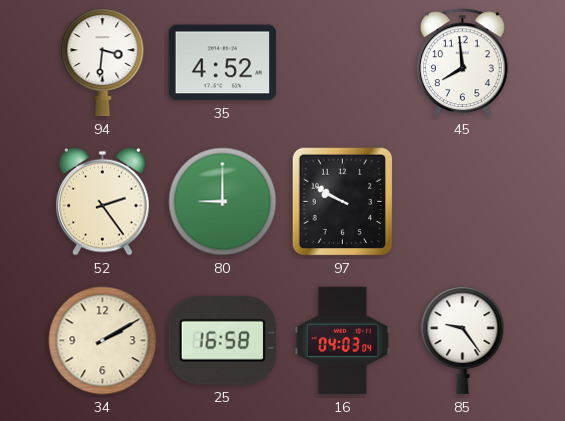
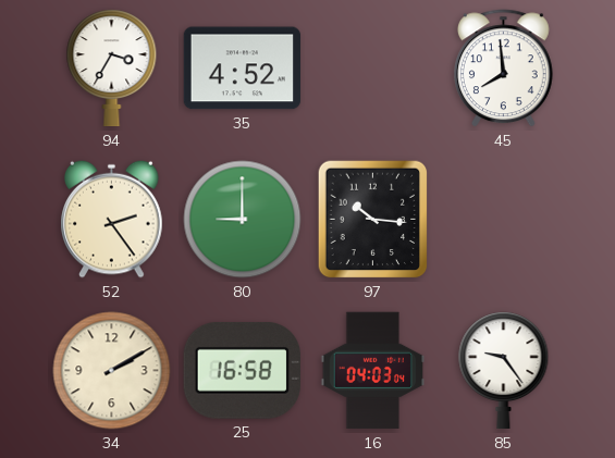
94: 3:31 -> 3:35
97: 9:50 -> 10:16
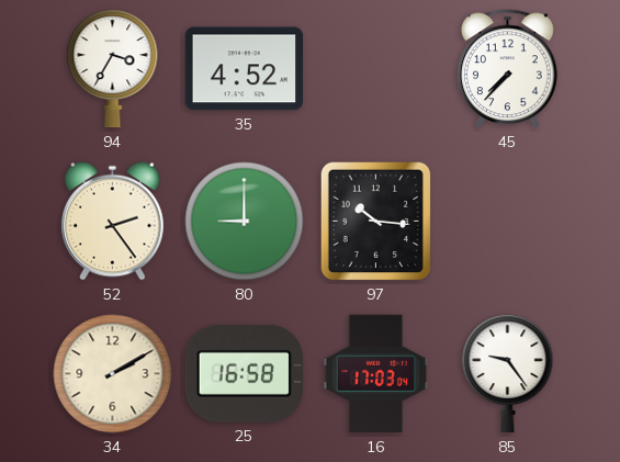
45: 7:59 -> 7:37
16: 04:03 -> 17:03
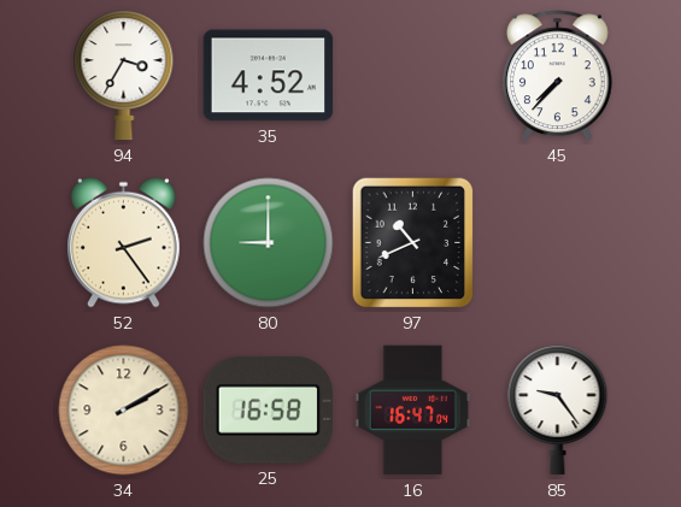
97: 10:16 -> 10:41
16: 17:03 -> 16:47
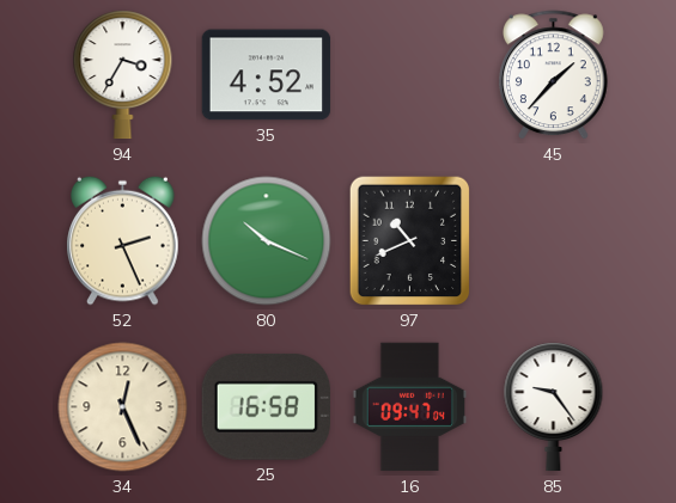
45: 7:37 -> 1:37
52: 2:24 -> 2:26
80: 9:00 -> 10:19
34: 2:10 -> 12:26
16: 16:47 -> 09:47
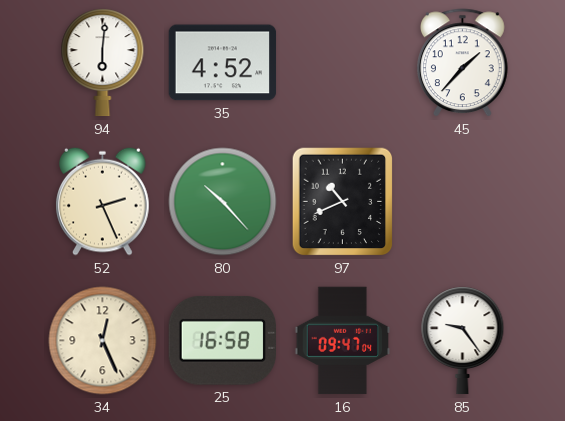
94: 3:35 -> 6:01
80: 10:19 -> 10:23
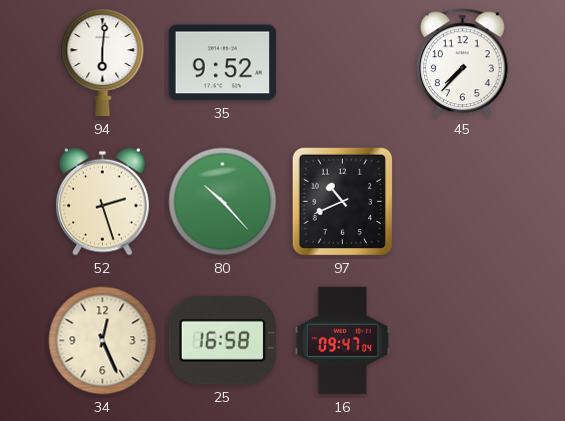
35: 4:52 -> 9:52
45: 1:37 -> 7:37
52: 2:26 -> 2:27
85: 9:24 -> none
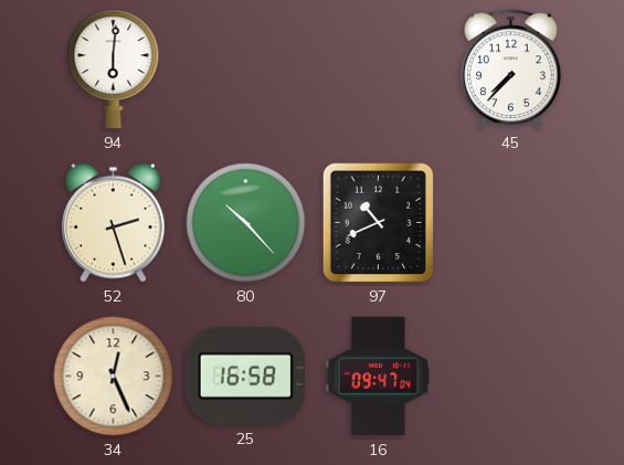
35: 9:52 -> none
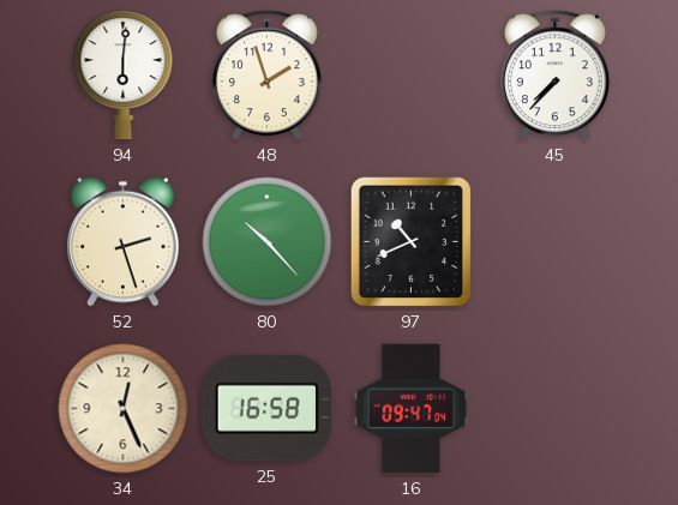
48: none -> 1:57
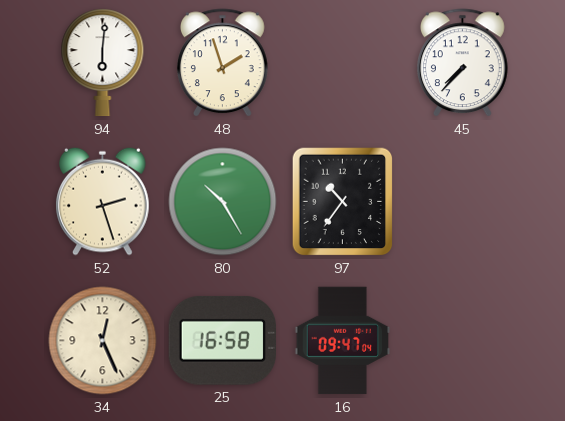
80: 10:23 -> 10:25
97: 10:41 -> 10:36
